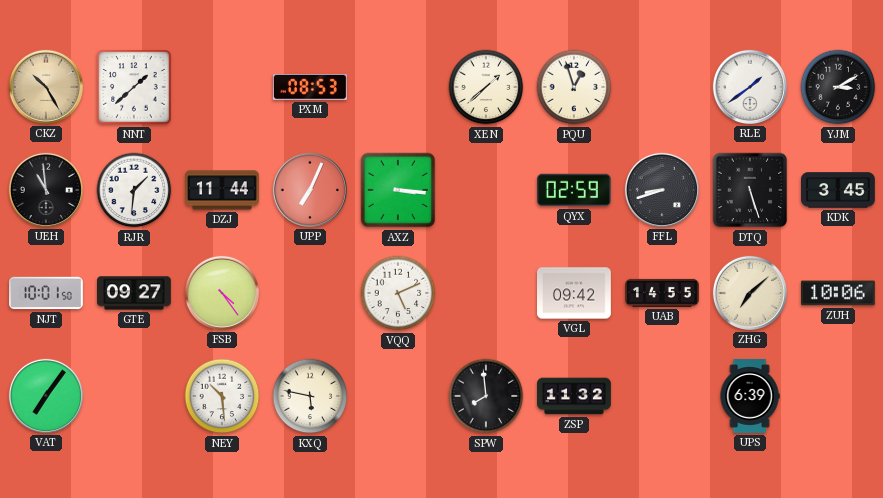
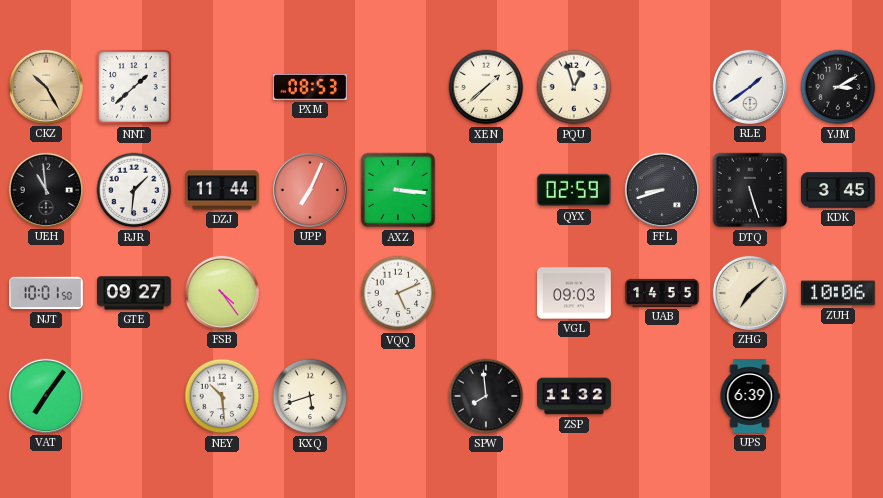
VGL: 09:42 -> 09:03
KXQ: 5:47 -> 5:42
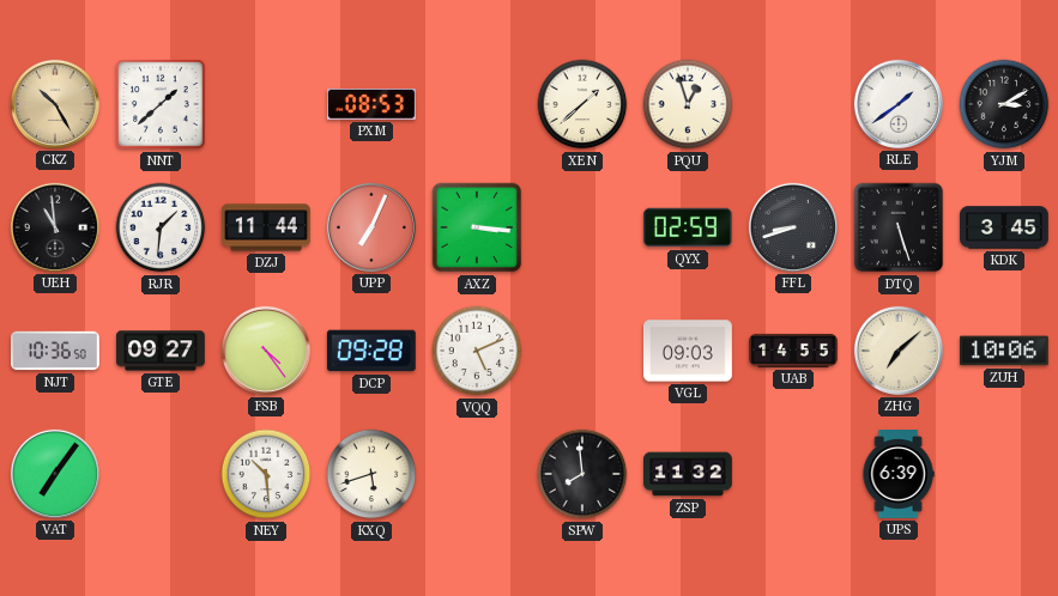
NJT: 10:01 -> 10:36
DCP: none -> 09:28
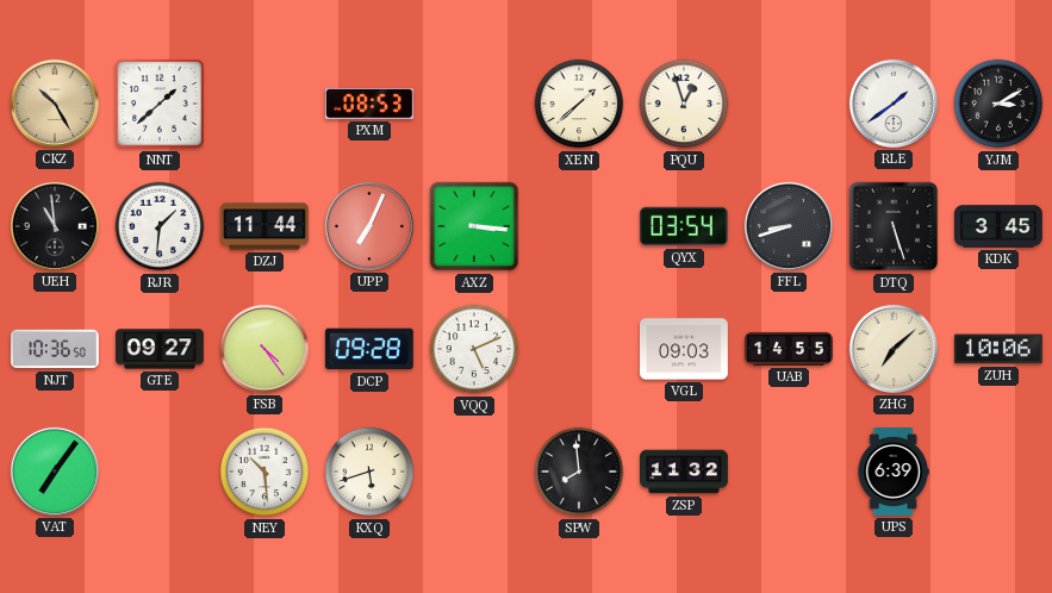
QYX: 02:59 -> 03:54
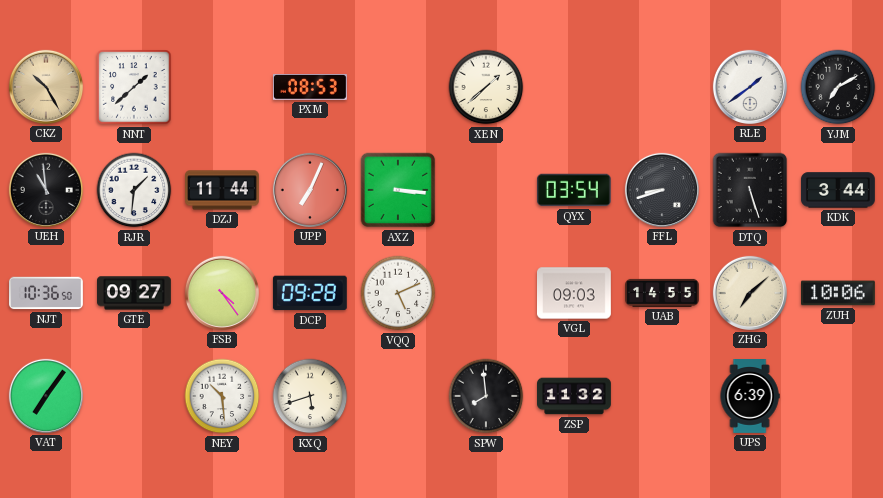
PQU: 12:57 -> none
YJM: 3:10 -> 7:10
KDK: 3:45 -> 3:44
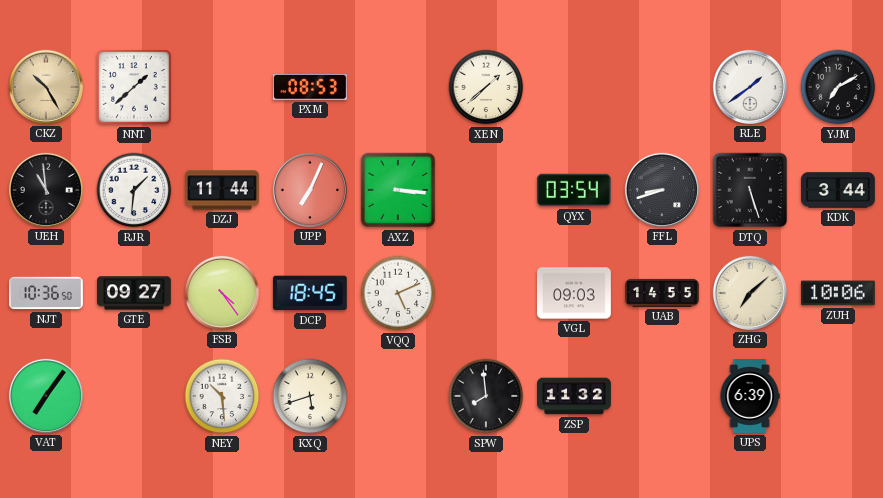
DCP: 09:28 -> 18:45
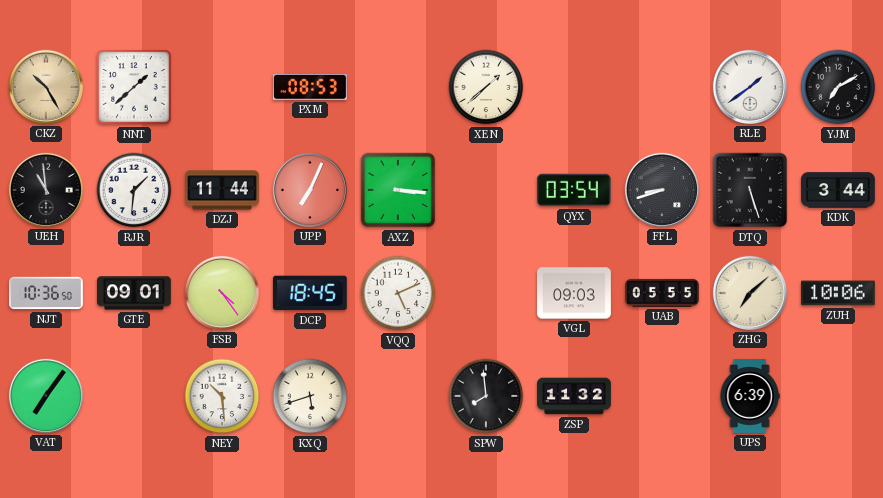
GTE: 09:27 -> 09:01
UAB: 14:55 -> 05:55
